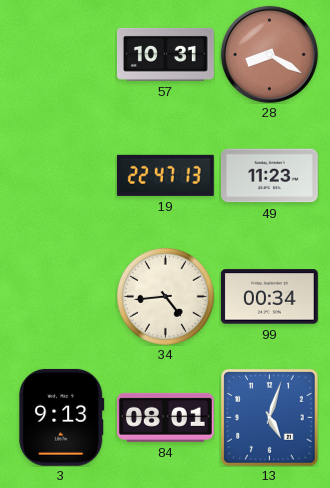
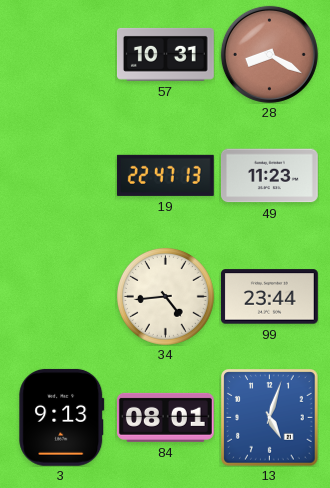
99: 00:34 -> 23:44
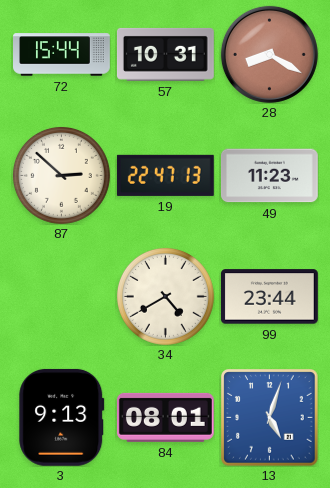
72: none -> 15:44
87: none -> 2:52
34: 4:44 -> 4:40
